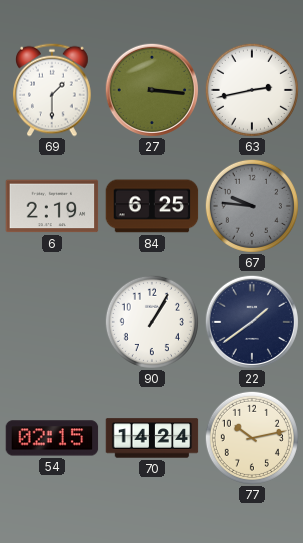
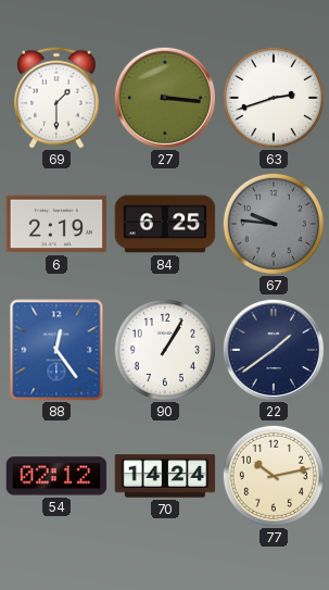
63: 2:43 -> 2:42
88: none -> 12:24
54: 02:15 -> 02:12
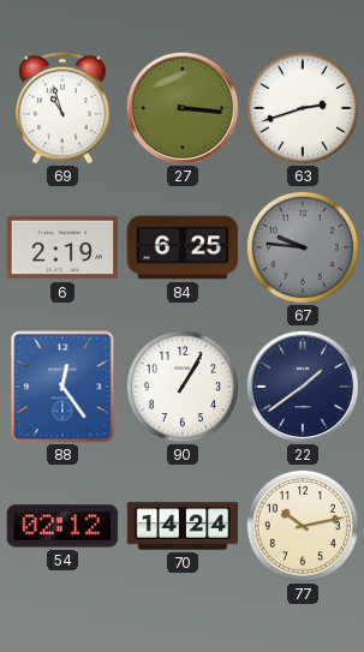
69: 1:30 -> 10:57
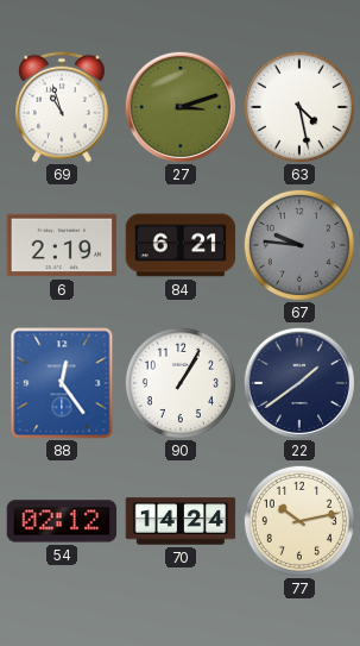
27: 3:16 -> 3:12
63: 2:42 -> 4:28
84: 6:25 -> 6:21
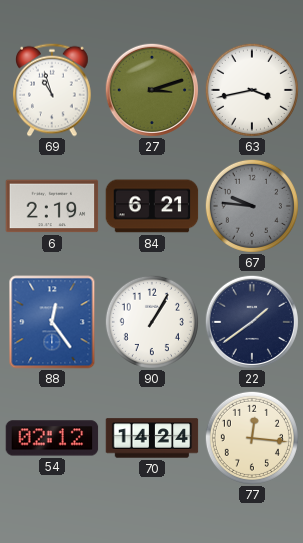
63: 4:28 -> 3:43
77: 10:13 -> 12:16
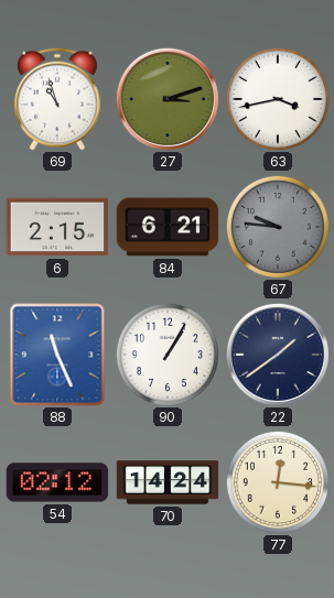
6: 2:19 -> 2:15
88: 12:24 -> 11:26
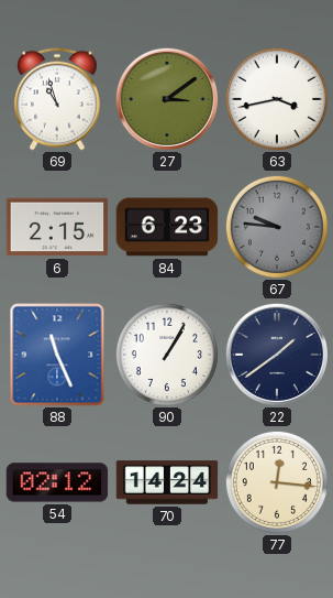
27: 3:12 -> 3:09
84: 6:21 -> 6:23
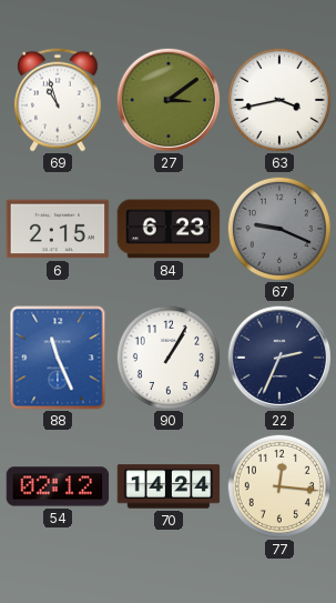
67: 9:46 -> 9:19
22: 1:39 -> 2:34
